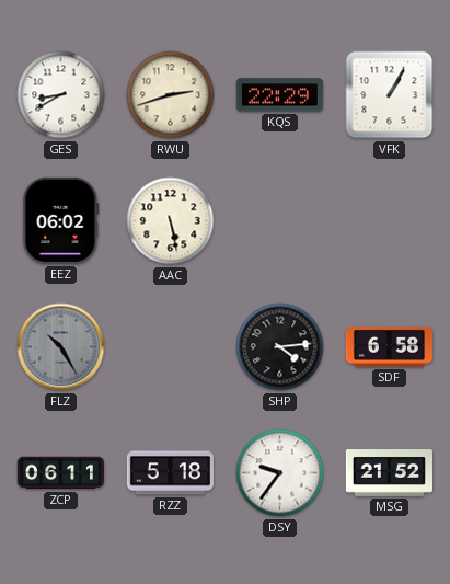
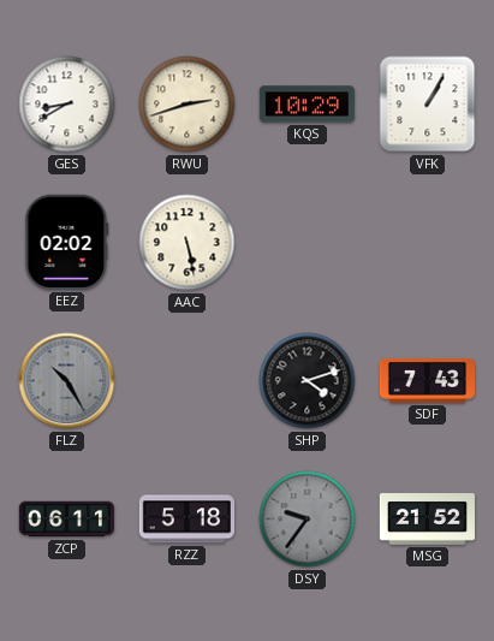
KQS: 22:29 -> 10:29
EEZ: 06:02 -> 02:02
SHP: 4:14 -> 4:12
SDF: 6:58 -> 7:43
DSY dial: white -> grey
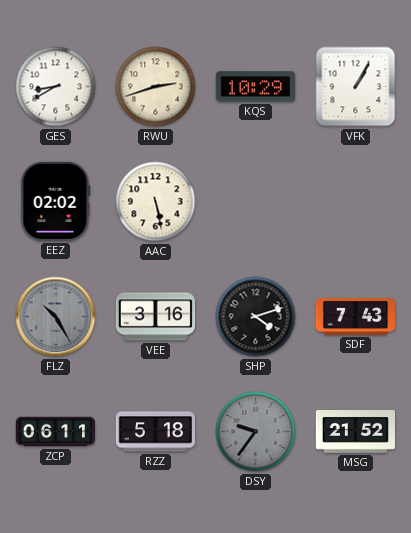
VEE: none -> 3:16
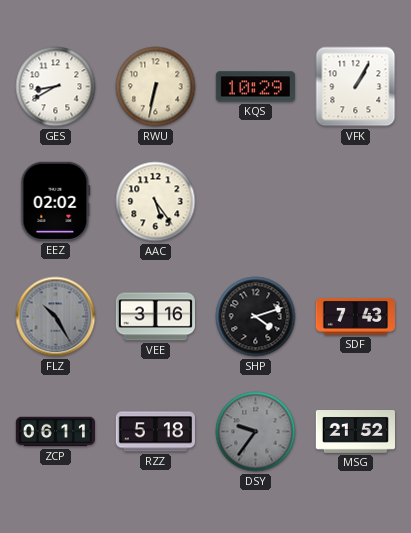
RWU: 2:42 -> 6:32
AAC: 5:28 -> 5:24
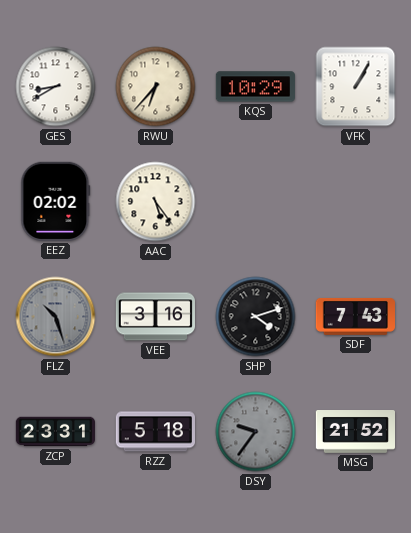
RWU: 6:32 -> 6:37
FLZ: 10:25 -> 10:27
ZCP: 06:11 -> 23:31
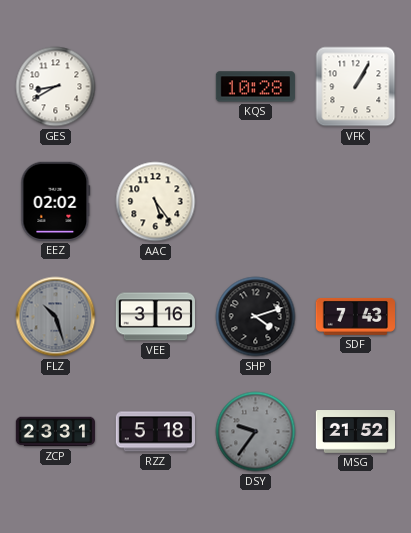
RWU: 6:37 -> none
KQS: 10:29 -> 10:28
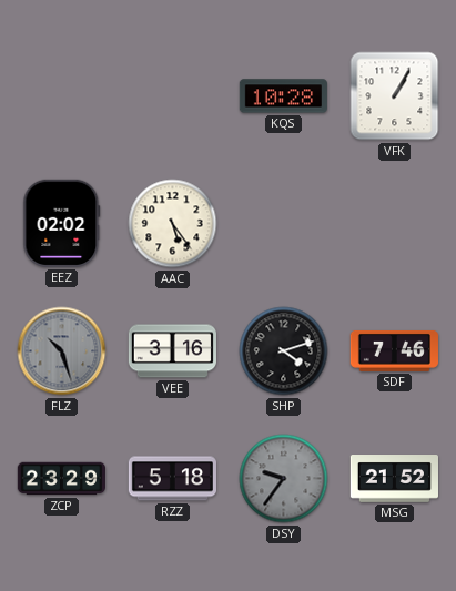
GES: 8:40 -> none
SDF: 7:43 -> 7:46
ZCP: 23:31 -> 23:29
